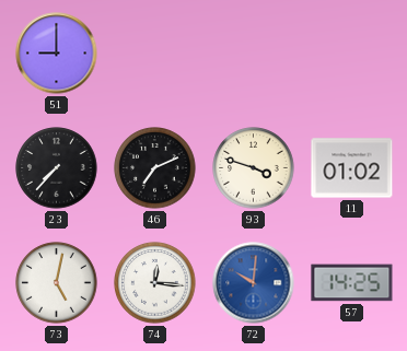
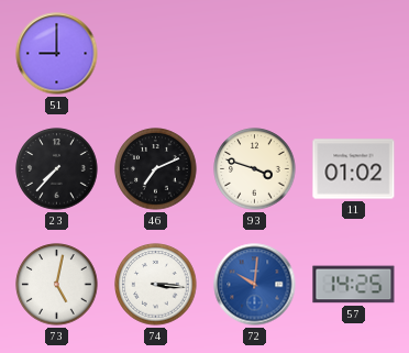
74: 12:16 -> 3:16
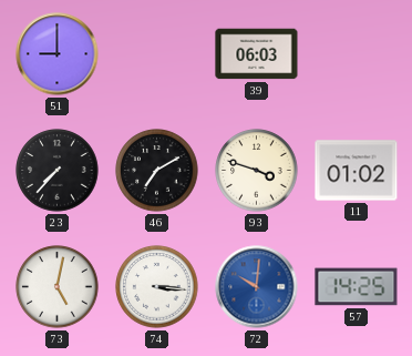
39: none -> 06:03
46: 7:11 -> 7:10
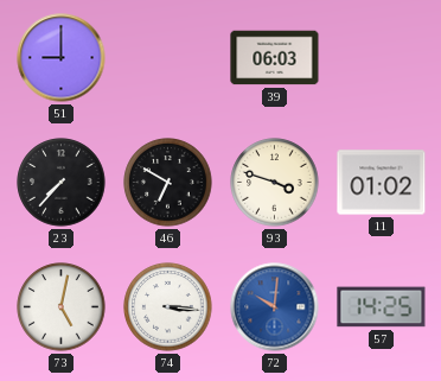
46: 7:10 -> 6:50
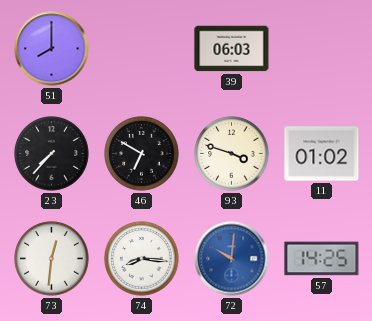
51: 9:00 -> 8:00
73: 5:02 -> 12:31
74: 3:16 -> 8:16
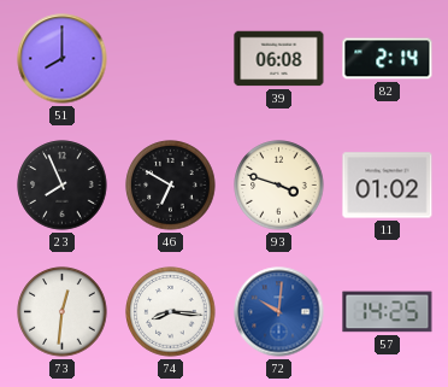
39: 06:03 -> 06:08
82: none -> 2:14
23: 7:37 -> 7:56
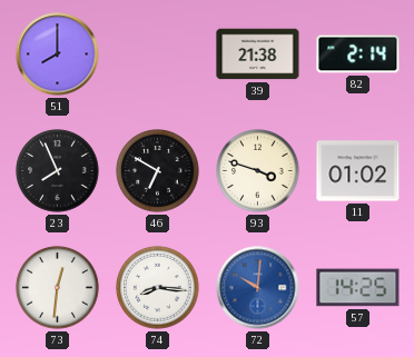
39: 06:08 -> 21:38
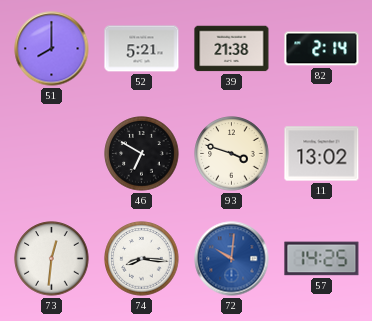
52: none -> 5:21
23: 7:56 -> none
11: 01:02 -> 13:02
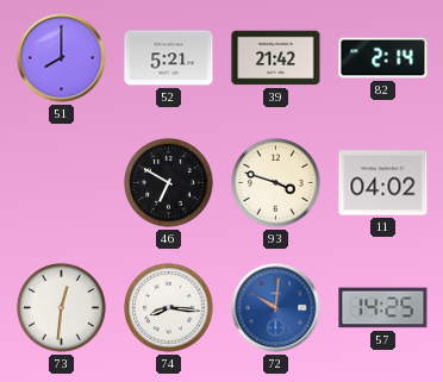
39: 21:38 -> 21:42
11: 13:02 -> 04:02
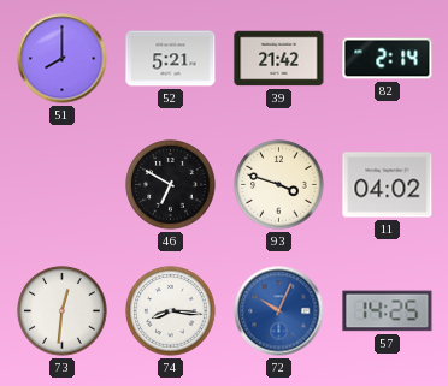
72: 10:01 -> 10:04
